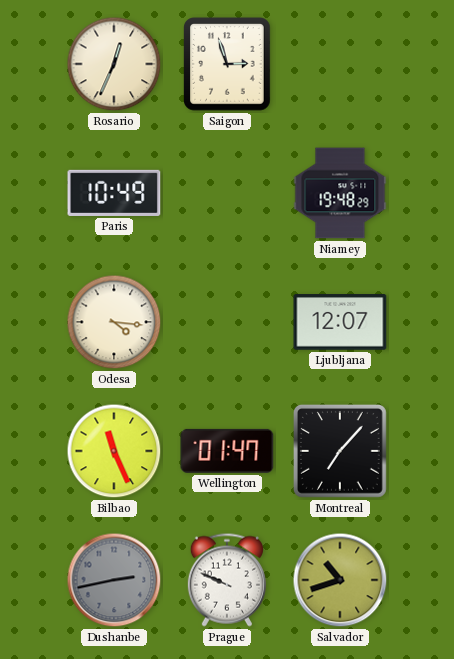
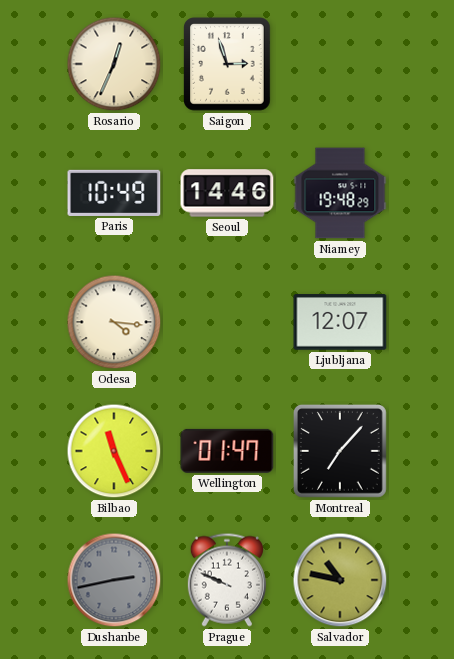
Seoul: none -> 14:46
Salvador: 10:42 -> 10:47
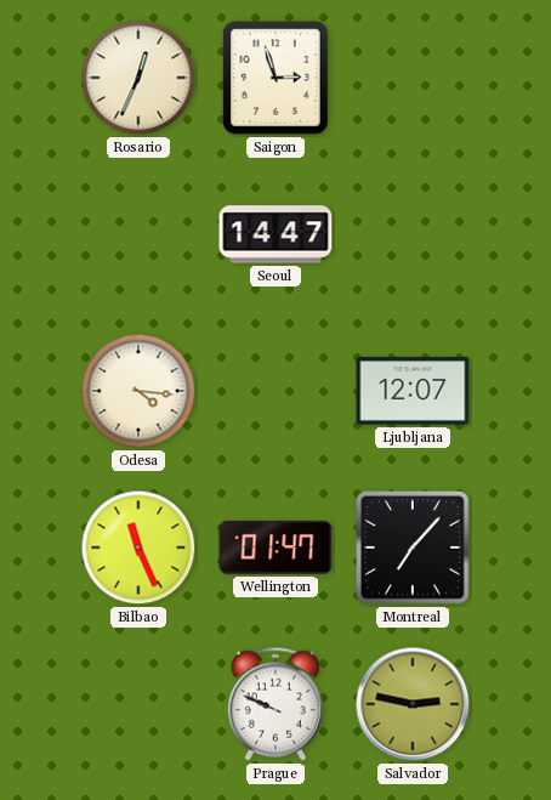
Paris: 10:49 -> none
Seoul: 14:46 -> 14:47
Niamey: 19:48 -> none
Dushanbe: 2:43 -> none
Salvador: 10:47 -> 2:47
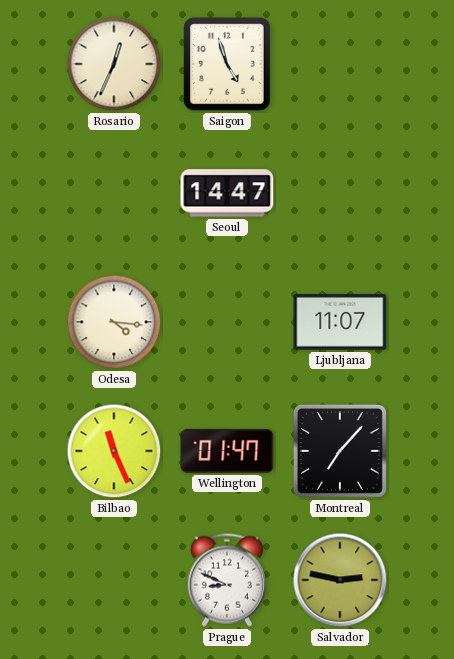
Saigon: 2:57 -> 4:57
Ljubljana: 12:07 -> 11:07
Prague: 9:49 -> 8:49
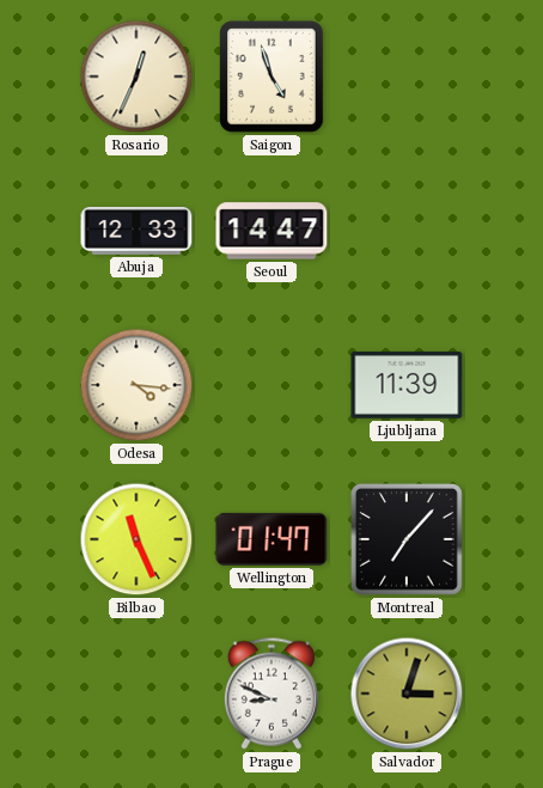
Abuja: none -> 12:33
Ljubljana: 11:07 -> 11:39
Salvador: 2:47 -> 3:03
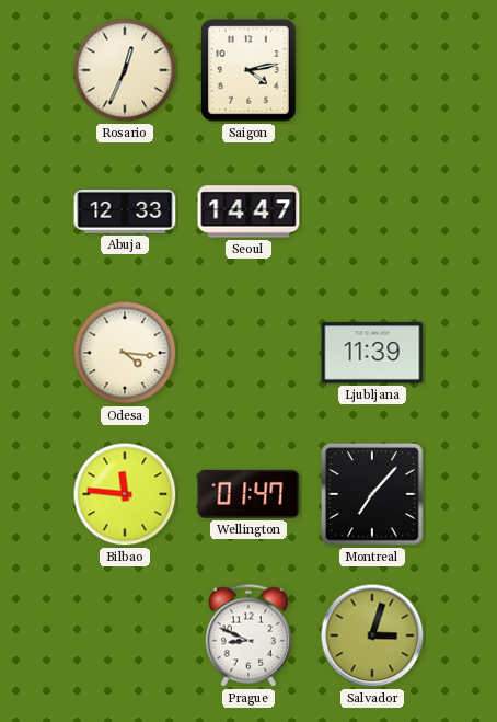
Saigon: 4:57 -> 4:13
Bilbao: 11:26 -> 11:46
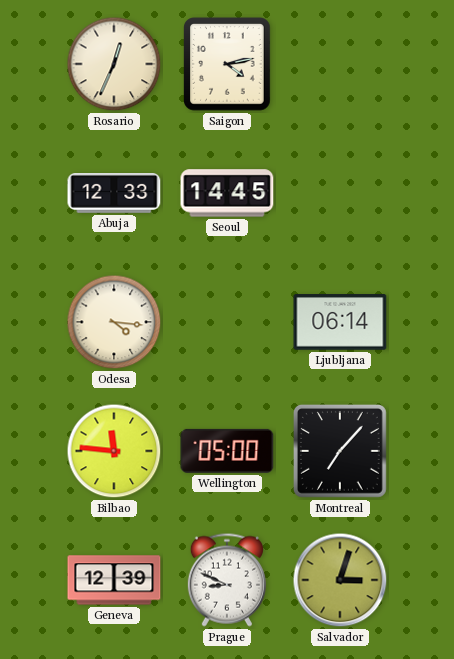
Seoul: 14:47 -> 14:45
Ljubljana: 11:39 -> 06:14
Wellington: 01:47 -> 05:00
Geneva: none -> 12:39
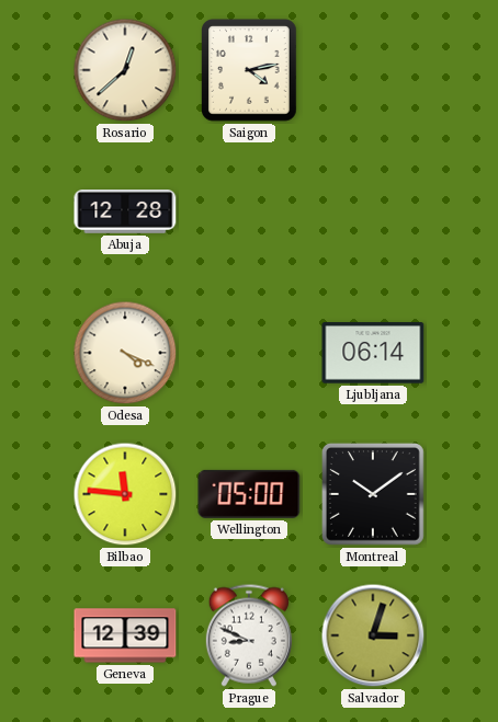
Rosario: 12:34 -> 12:38
Abuja: 12:33 -> 12:28
Seoul: 14:45 -> none
Odesa: 4:16 -> 4:19
Montreal: 7:07 -> 10:09
